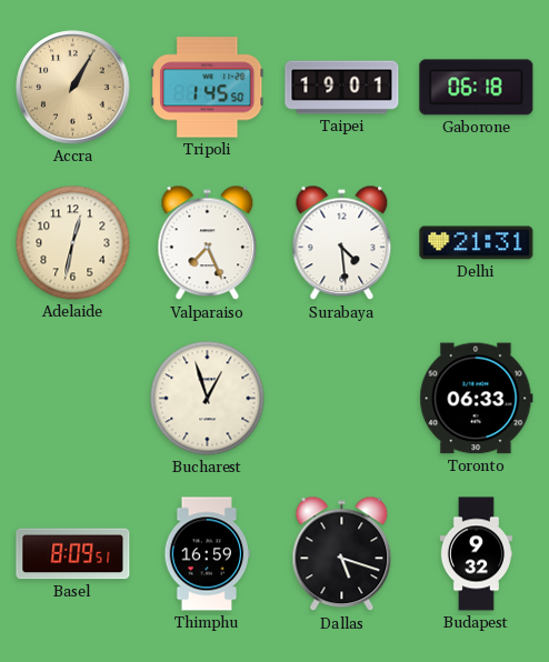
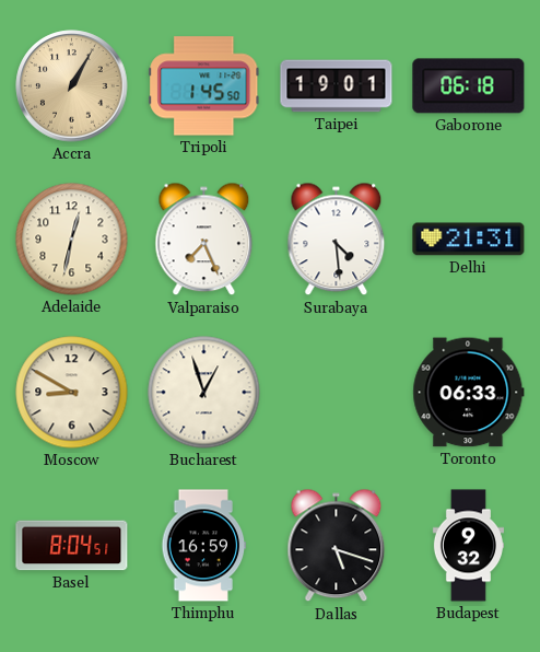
Moscow: none -> 8:50
Basel: 8:09 -> 8:04
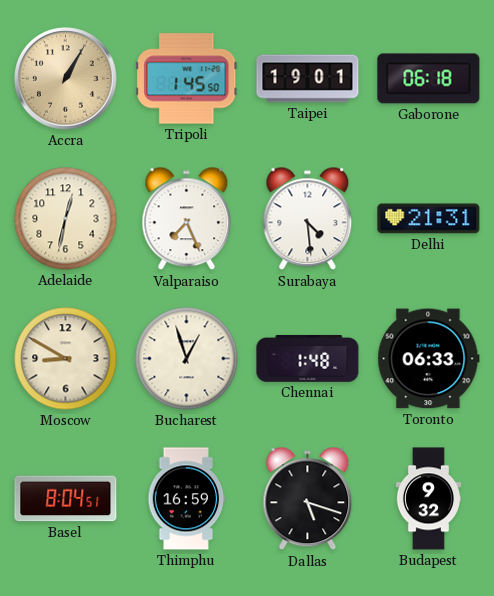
Chennai: none -> 1:48
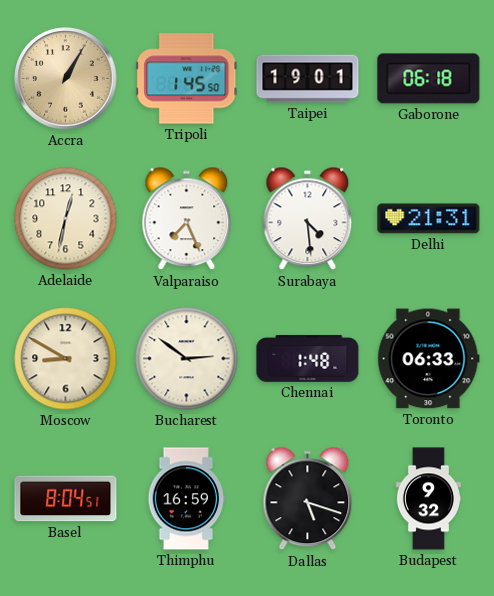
Bucharest: 12:57 -> 2:51
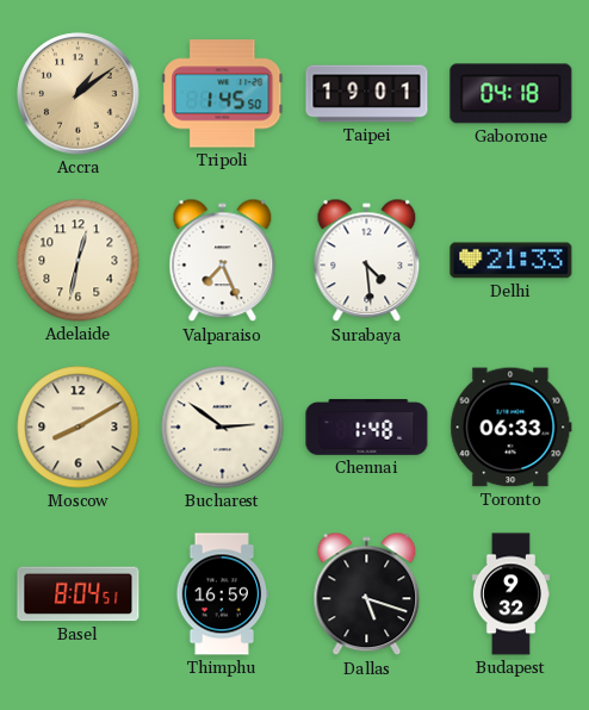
Accra: 1:05 -> 1:09
Gaborone: 06:18 -> 04:18
Delhi: 21:31 -> 21:33
Moscow: 8:50 -> 8:10
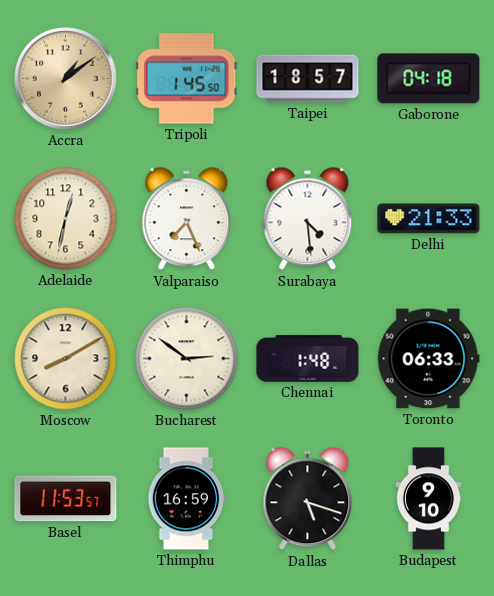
Taipei: 19:01 -> 18:57
Basel: 8:04 -> 11:53
Budapest: 9:32 -> 9:10
